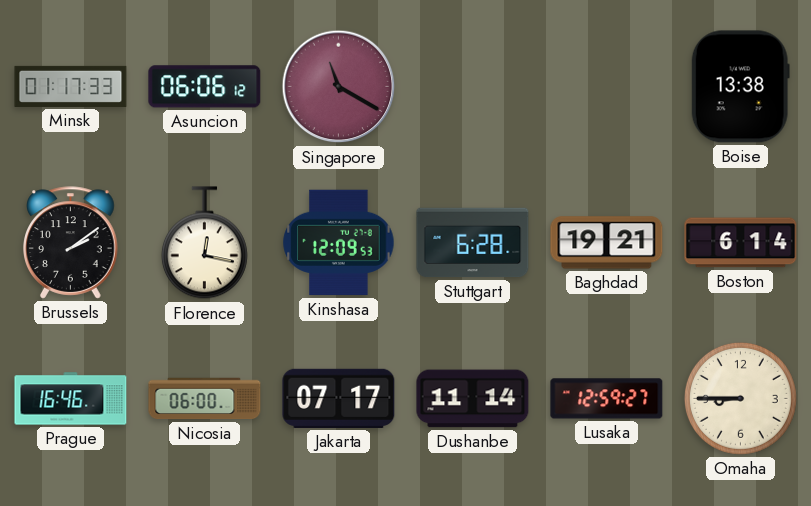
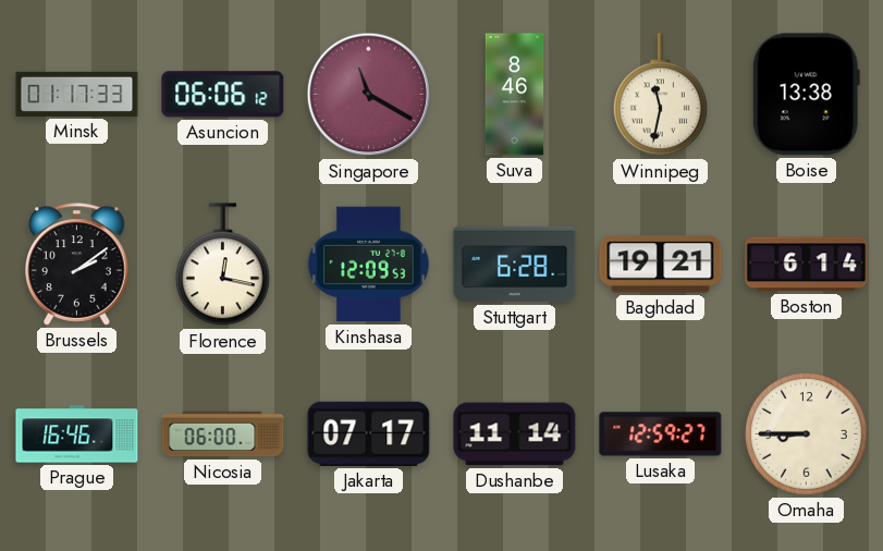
Suva: none -> 8:46
Winnipeg: none -> 11:32
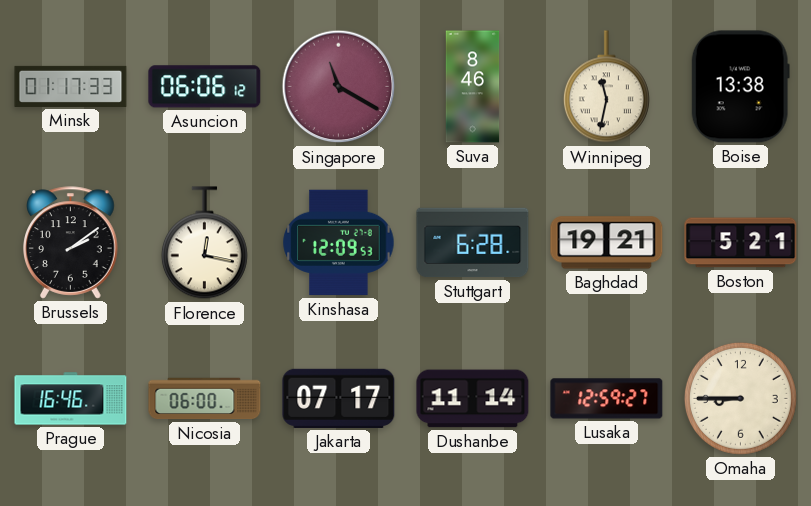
Boston: 6:14 -> 5:21
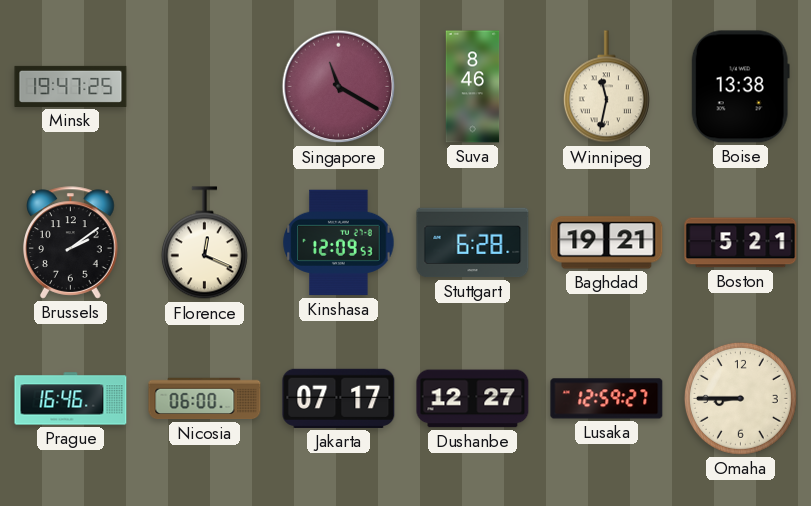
Minsk: 01:17 -> 19:47
Asuncion: 06:06 -> none
Florence: 12:17 -> 12:19
Dushanbe: 11:14 -> 12:27
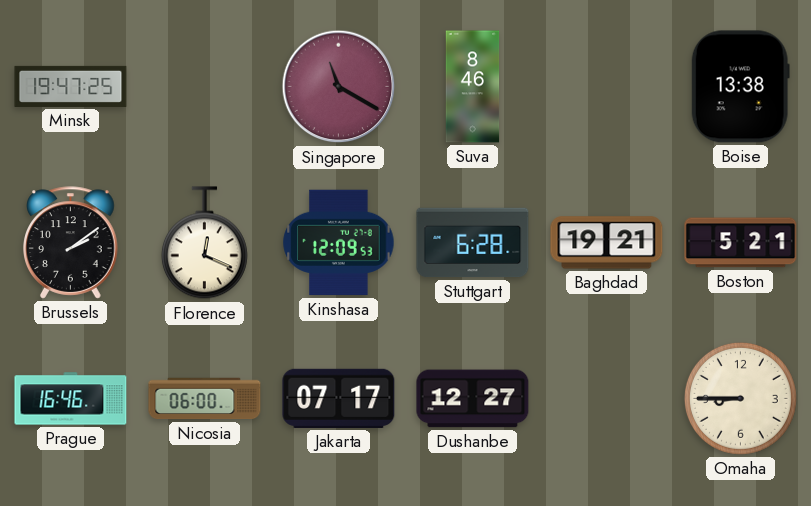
Winnipeg: 11:32 -> none
Lusaka: 12:59 -> none
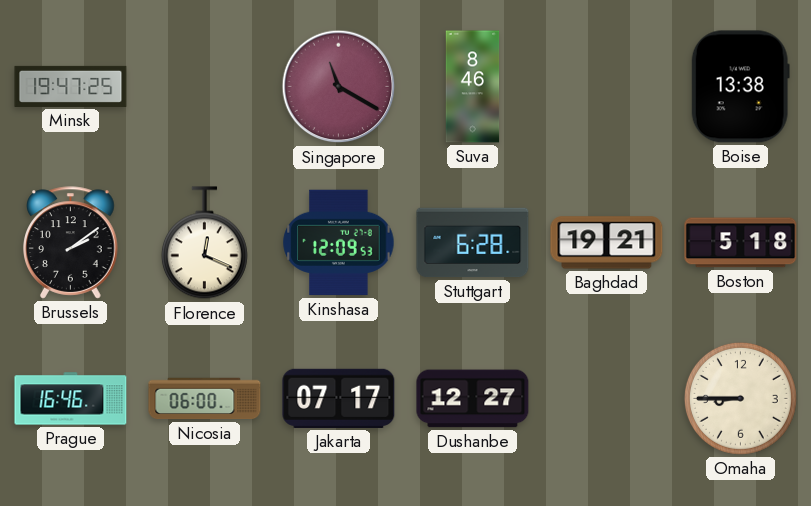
Boston: 5:21 -> 5:18
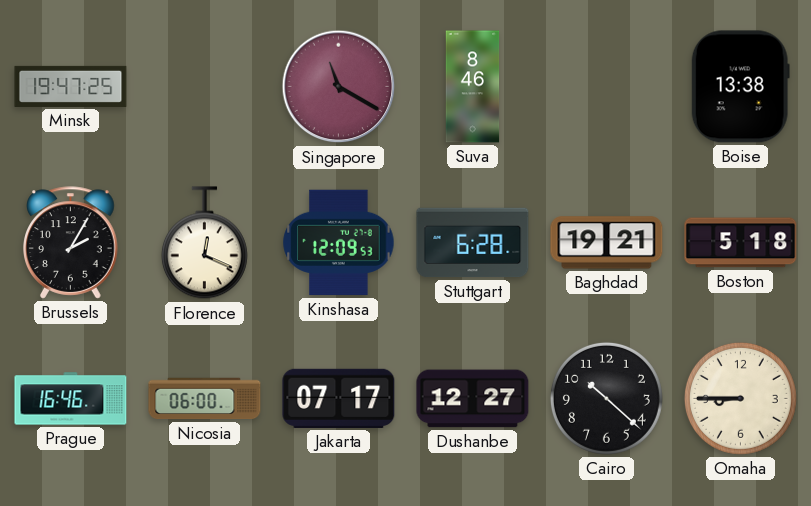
Brussels: 2:09 -> 2:05
Cairo: none -> 10:22
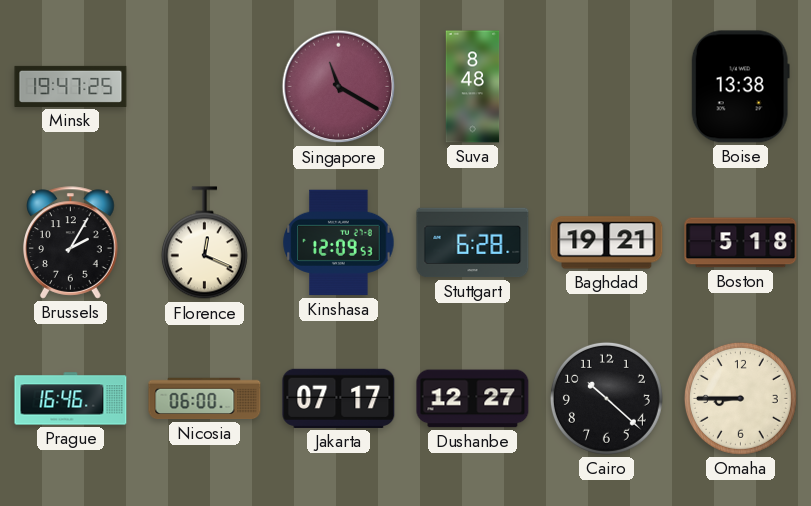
Suva: 8:46 -> 8:48
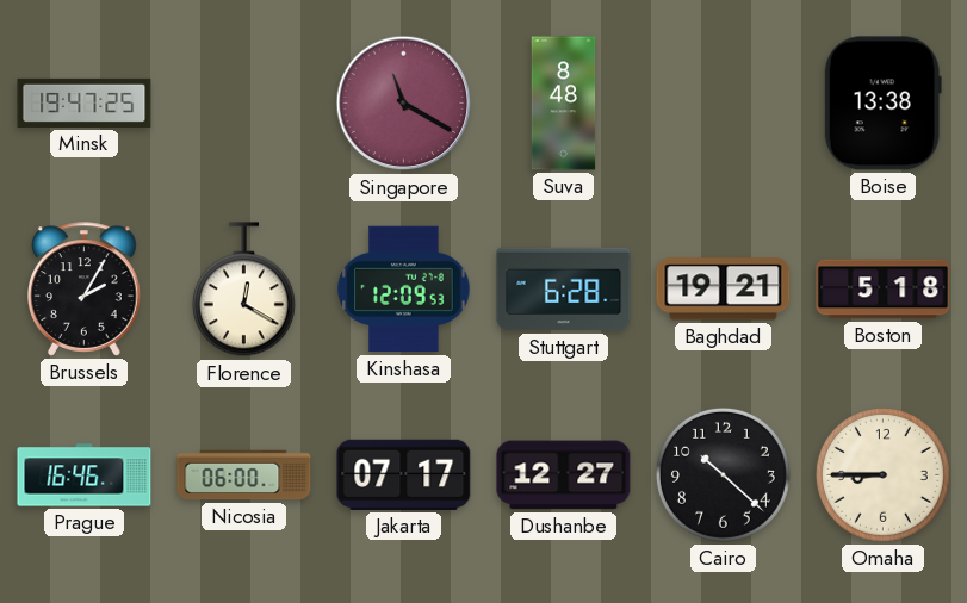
Florence: 12:19 -> 12:20
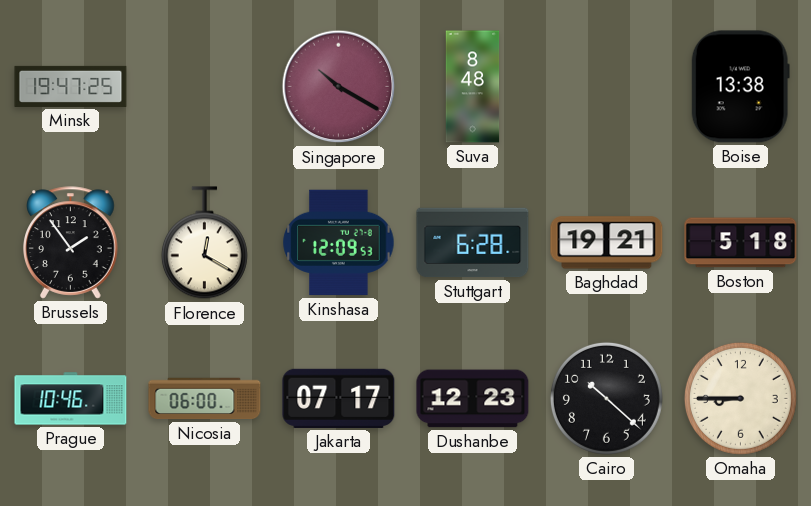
Singapore: 11:20 -> 10:20
Brussels: 2:05 -> 1:54
Prague: 16:46 -> 10:46
Dushanbe: 12:27 -> 12:23
